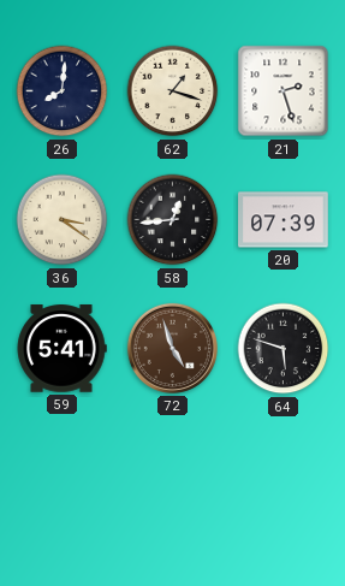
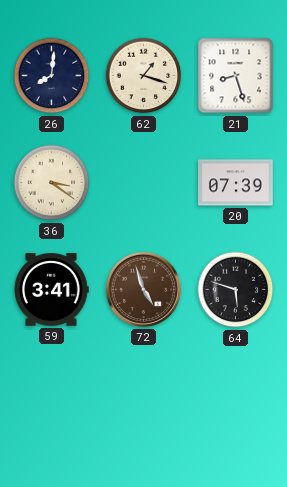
21: 2:27 -> 8:27
58: 12:44 -> none
59: 5:41 -> 3:41
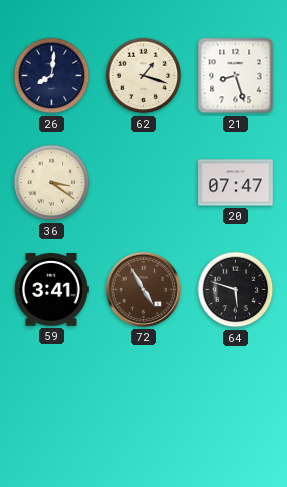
20: 07:39 -> 07:47
72: 4:57 -> 4:55
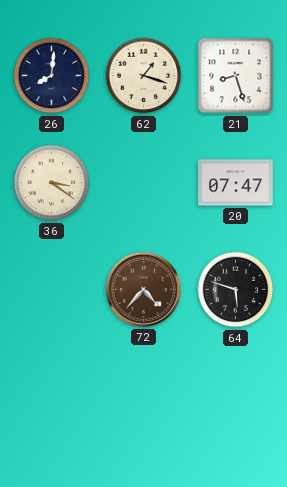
59: 3:41 -> none
72: 4:55 -> 4:37
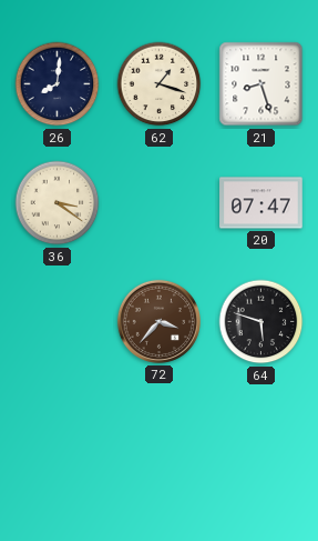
72: 4:37 -> 3:37
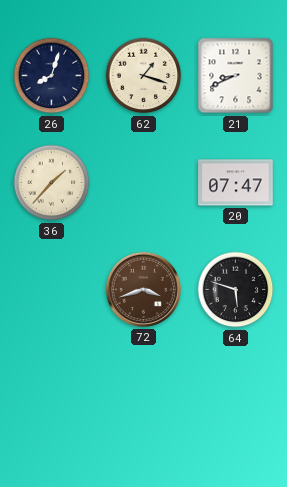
26: 8:01 -> 8:03
21: 8:27 -> 8:41
36: 3:21 -> 1:37
72: 3:37 -> 3:42
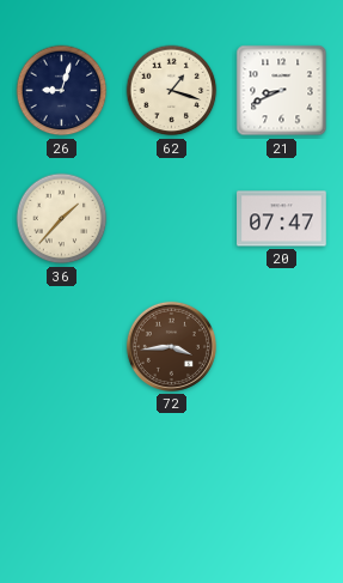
26: 8:03 -> 9:03
72: 3:42 -> 3:44
64: 5:48 -> none
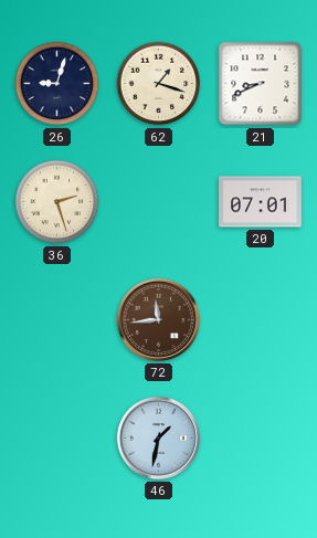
36: 1:37 -> 2:27
20: 07:47 -> 07:01
72: 3:44 -> 11:44
46: none -> 1:32
